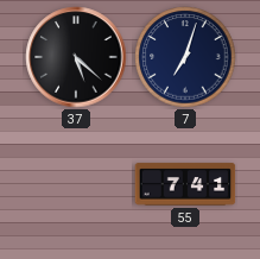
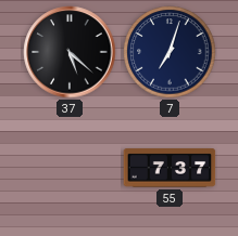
55: 7:41 -> 7:37
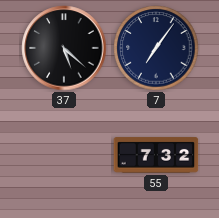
7: 7:03 -> 7:06
55: 7:37 -> 7:32
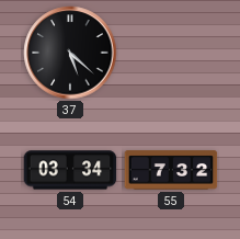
7: 7:06 -> none
54: none -> 03:34
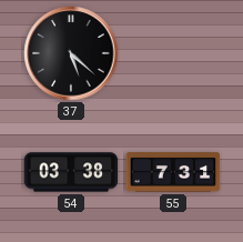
54: 03:34 -> 03:38
55: 7:32 -> 7:31
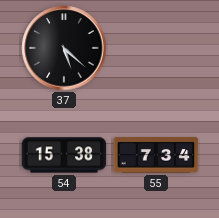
54: 03:38 -> 15:38
55: 7:31 -> 7:34
